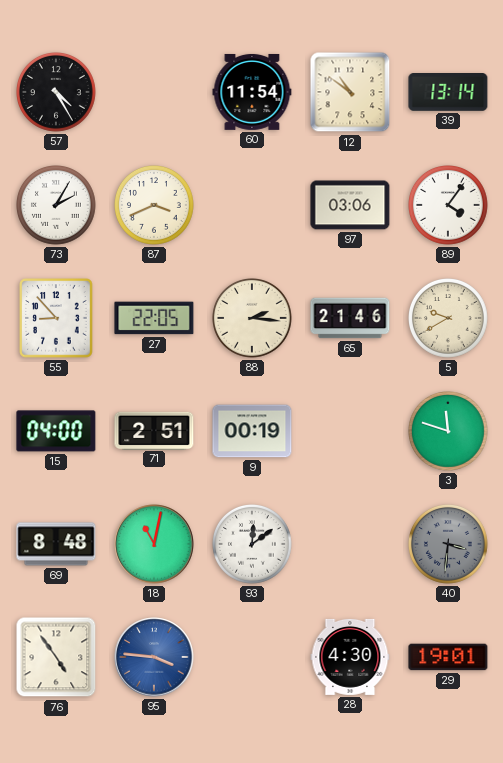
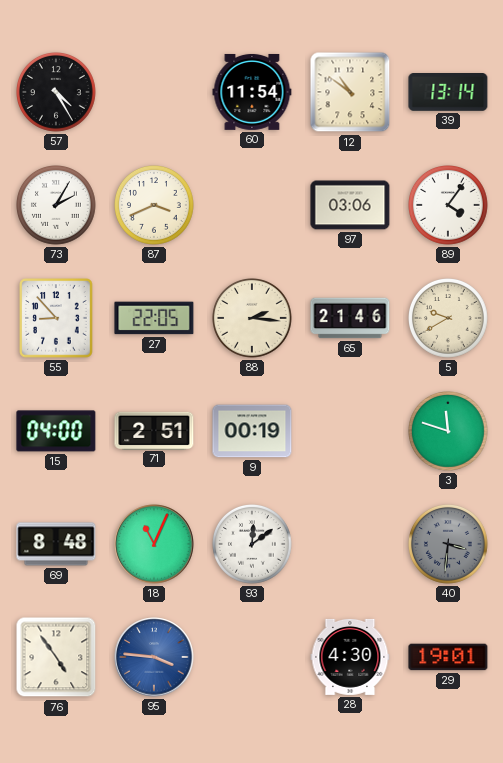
18: 11:02 -> 11:04
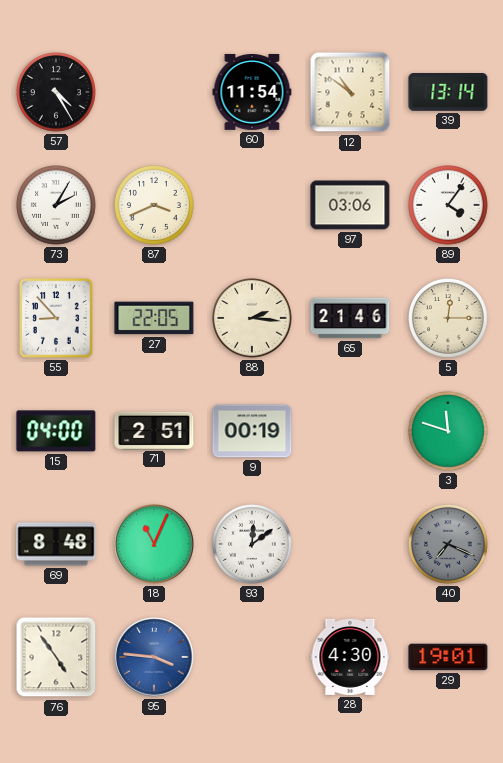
5: 9:40 -> 12:15
40: 3:31 -> 7:19
